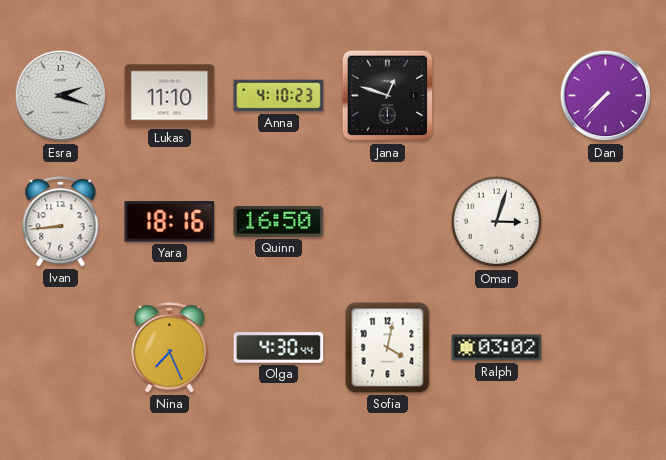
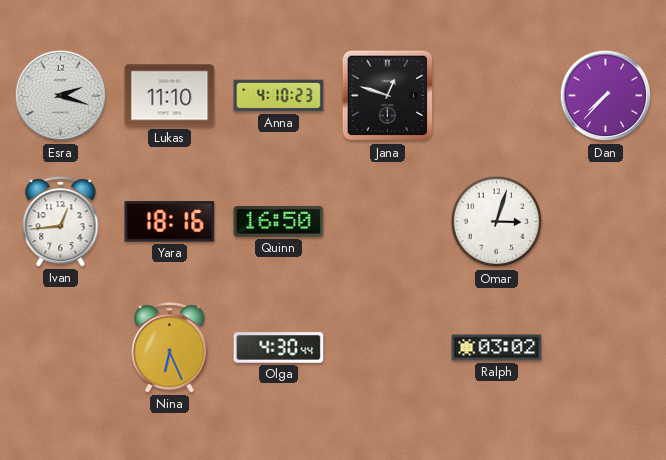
Ivan: 8:44 -> 12:44
Nina: 7:26 -> 6:26
Sofia: 4:02 -> none
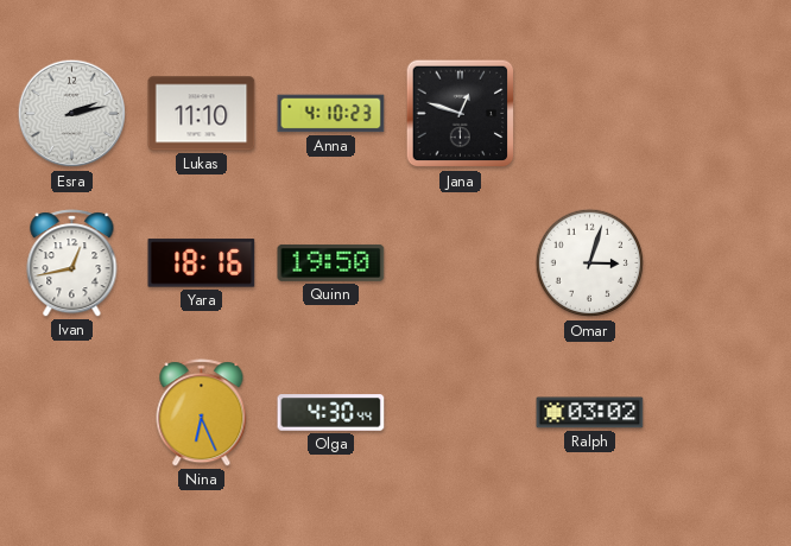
Esra: 2:18 -> 2:13
Dan: 7:37 -> none
Ivan: 12:44 -> 12:43
Quinn: 16:50 -> 19:50
